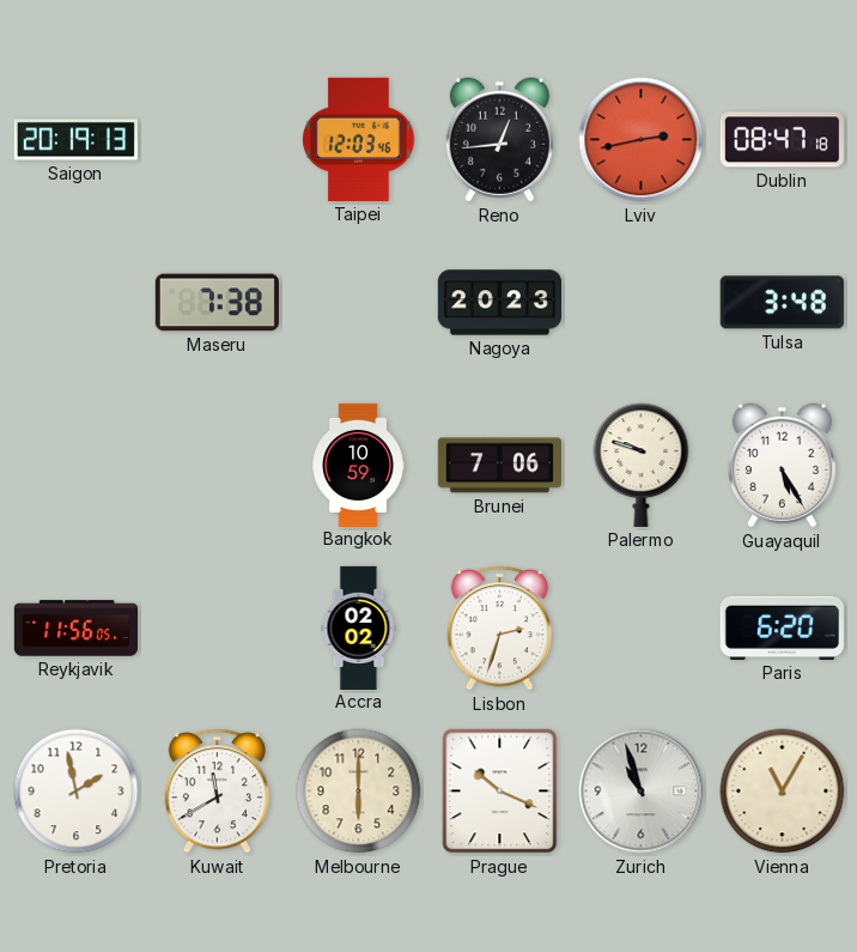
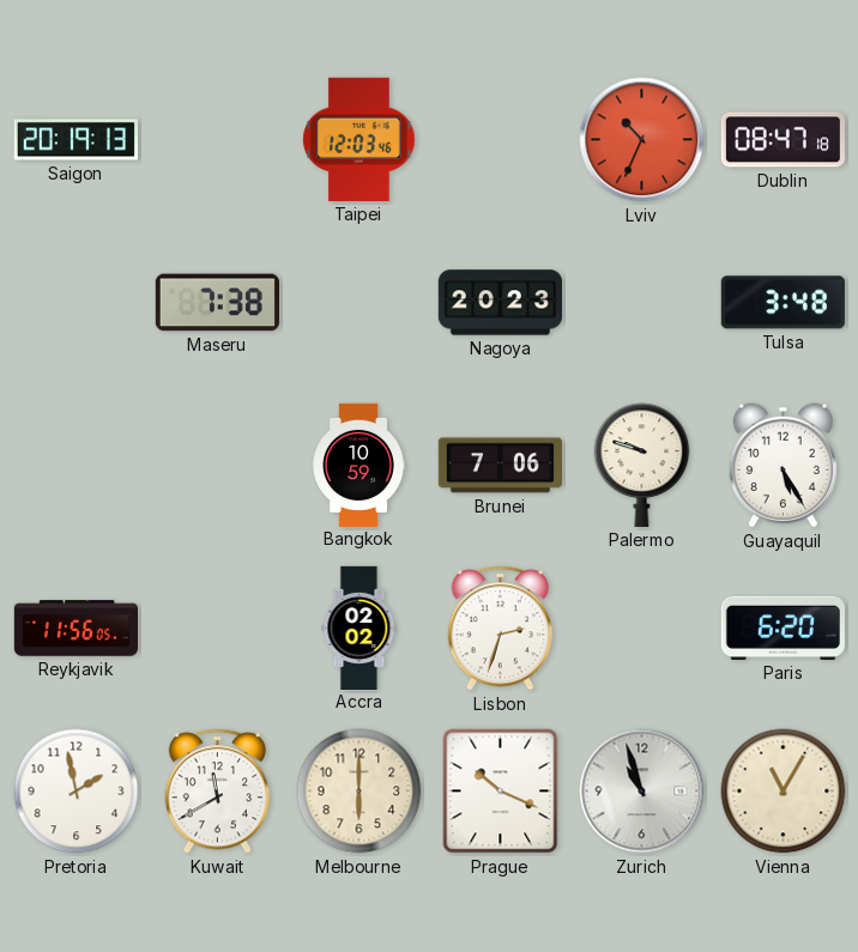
Reno: 12:44 -> none
Lviv: 2:43 -> 10:34
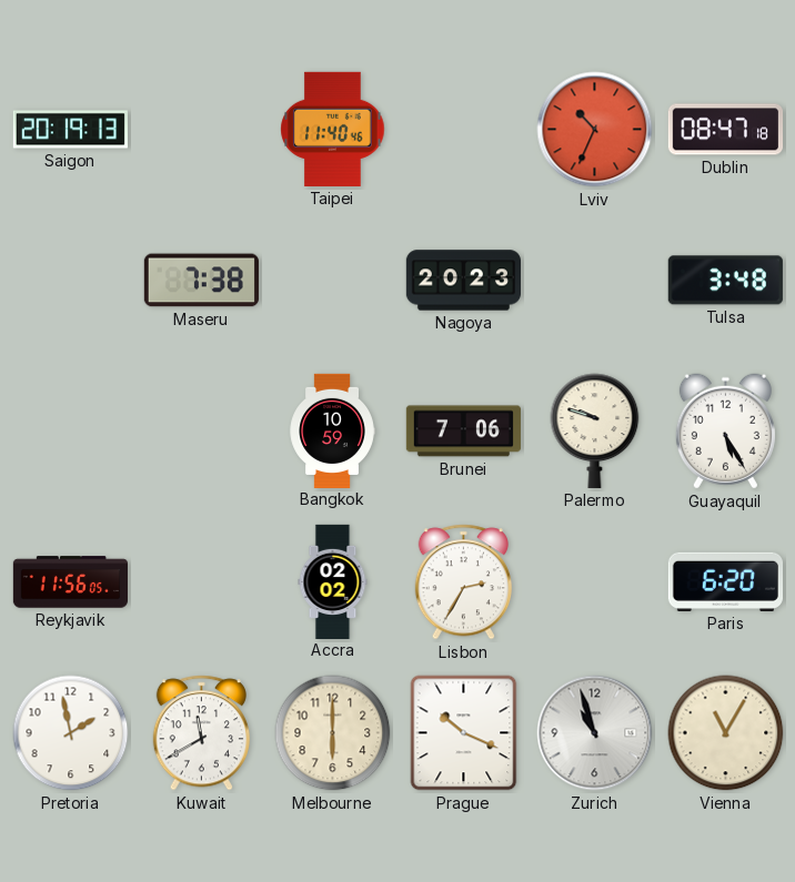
Taipei: 12:03 -> 11:40
Lisbon: 2:33 -> 2:35
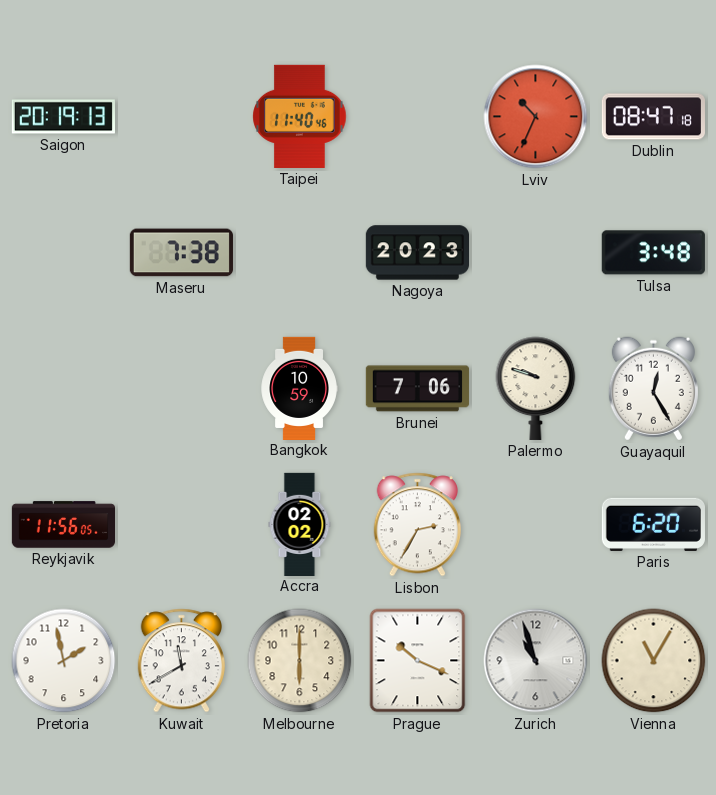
Guayaquil: 5:25 -> 12:25
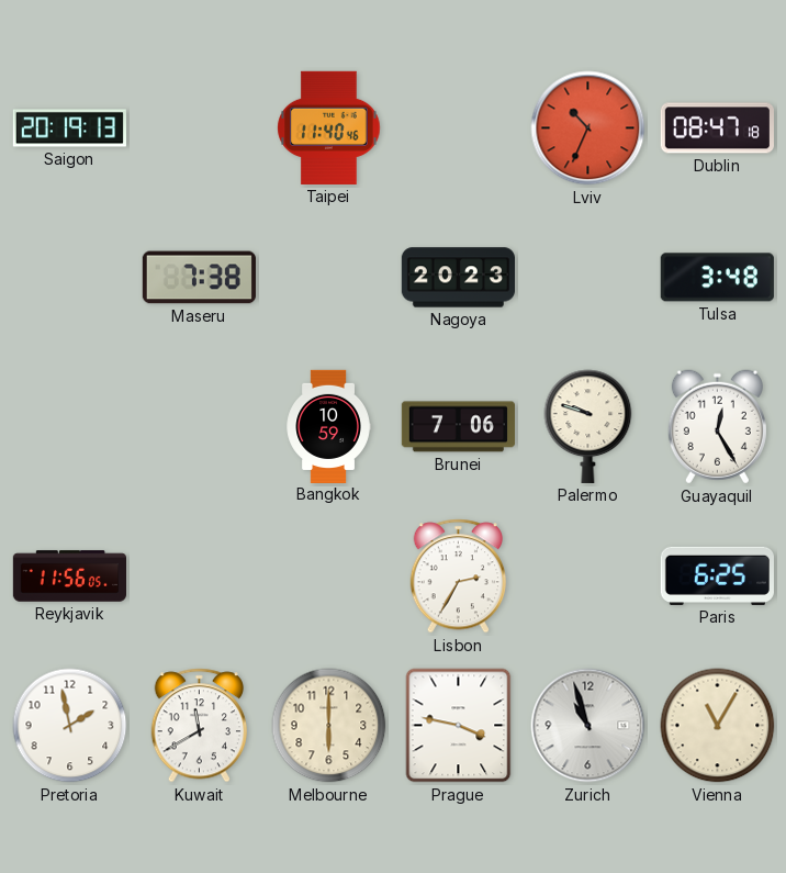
Accra: 02:02 -> none
Paris: 6:20 -> 6:25
Prague: 10:19 -> 3:47
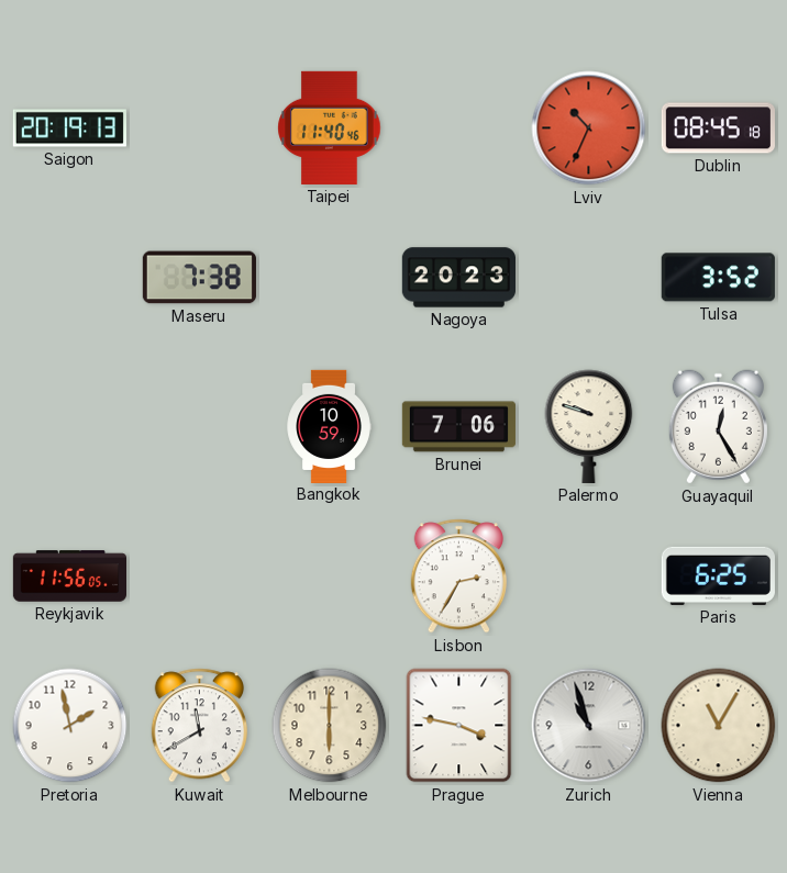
Dublin: 08:47 -> 08:45
Tulsa: 3:48 -> 3:52
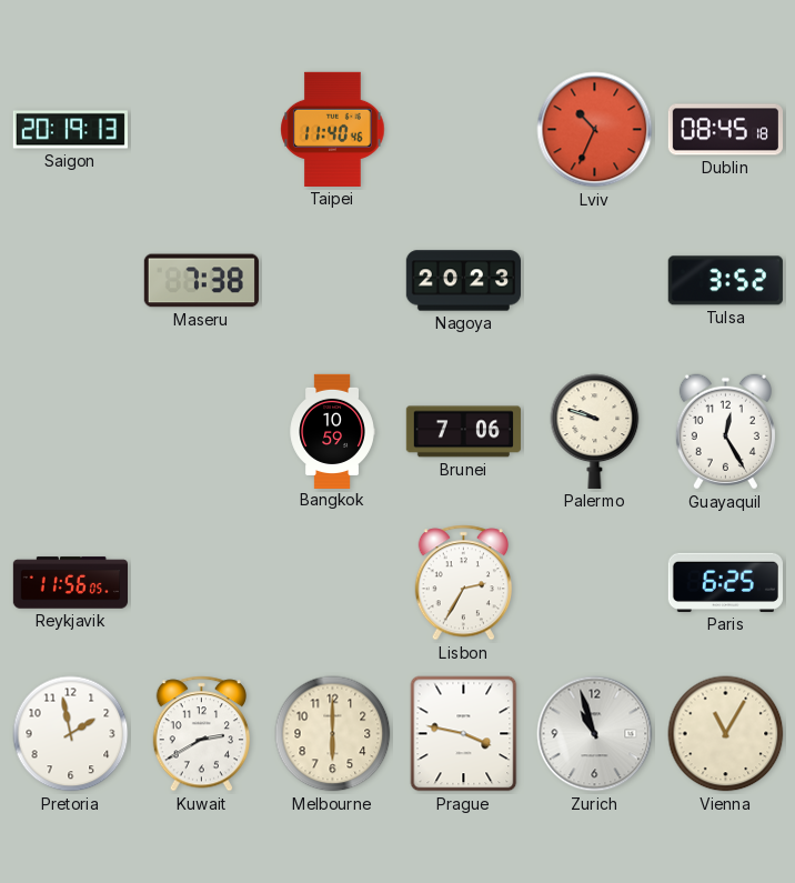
Kuwait: 11:40 -> 2:40
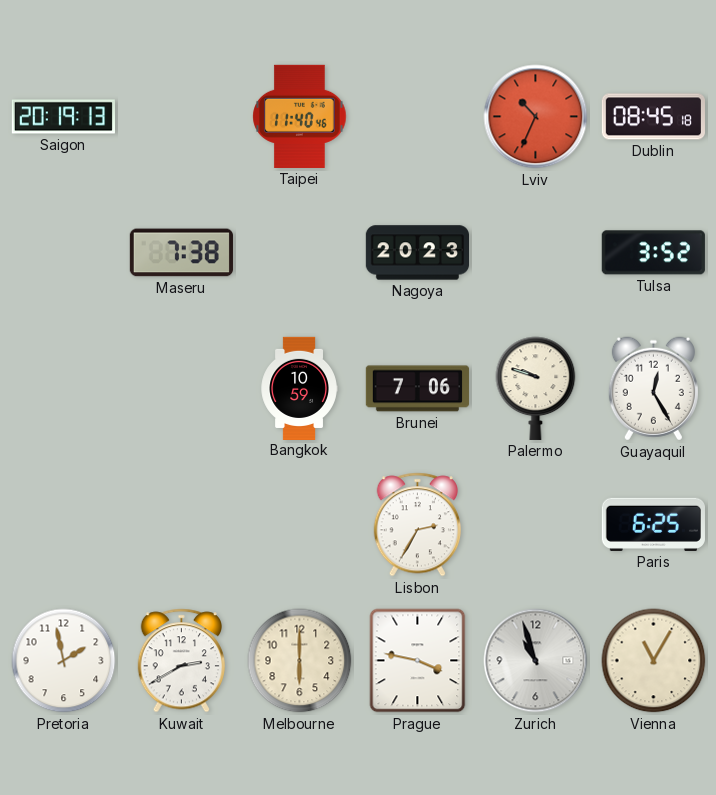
Reykjavik: 11:56 -> none
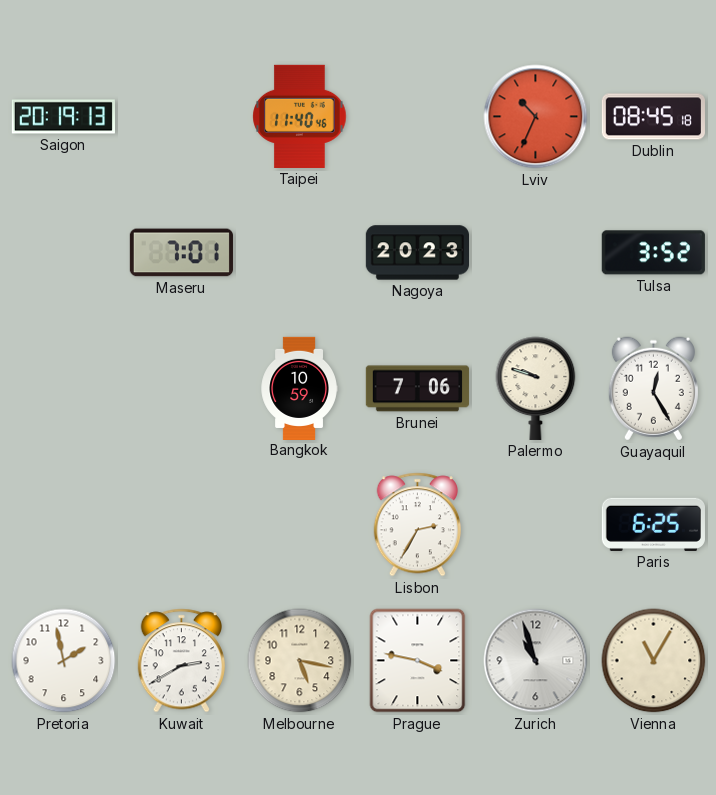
Maseru: 7:38 -> 7:01
Melbourne: 6:00 -> 5:17
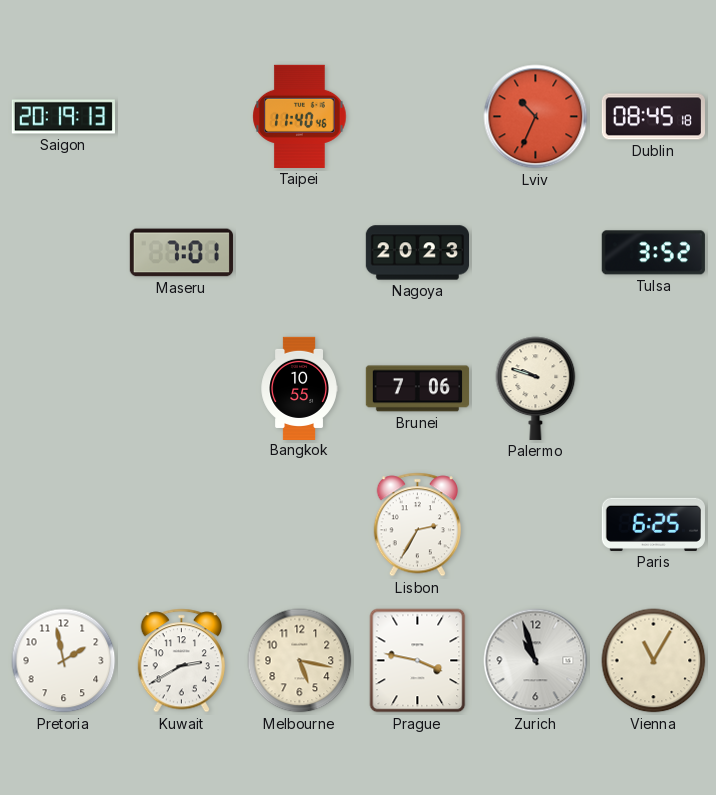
Bangkok: 10:59 -> 10:55
Guayaquil: 12:25 -> none
